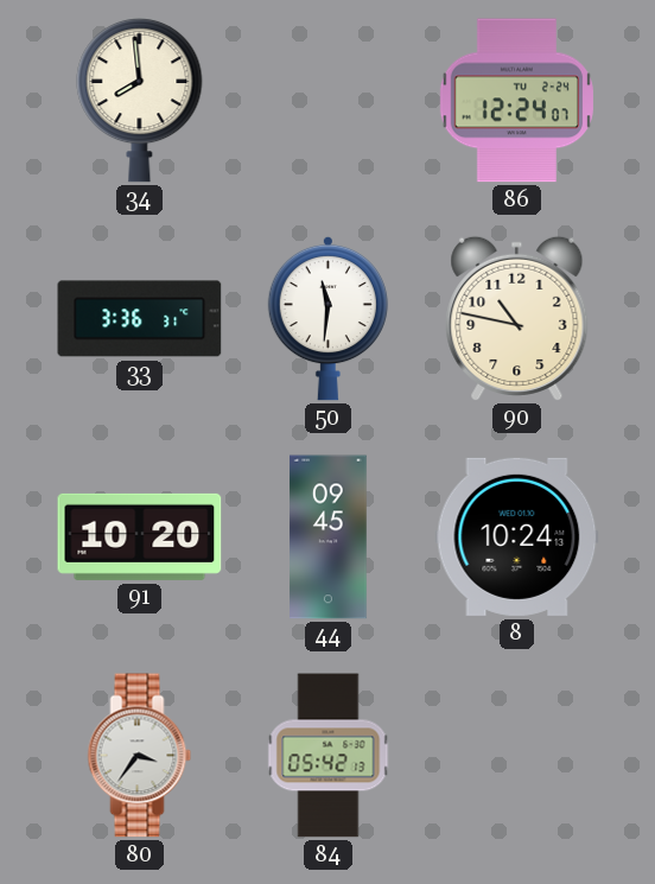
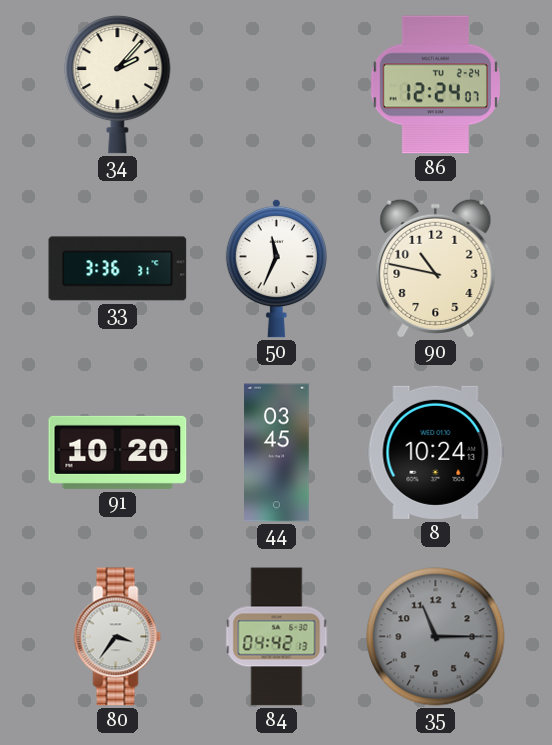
34: 7:59 -> 2:07
50: 11:31 -> 11:34
44: 09:45 -> 03:45
84: 05:42 -> 04:42
35: none -> 11:15
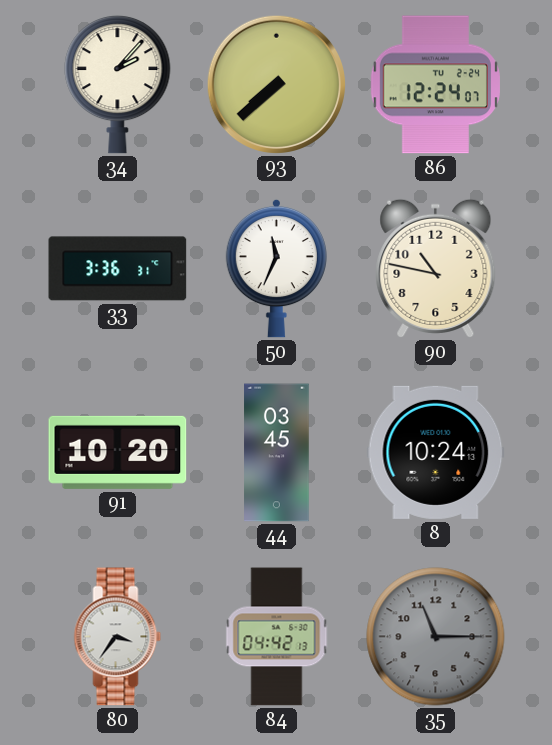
93: none -> 7:38
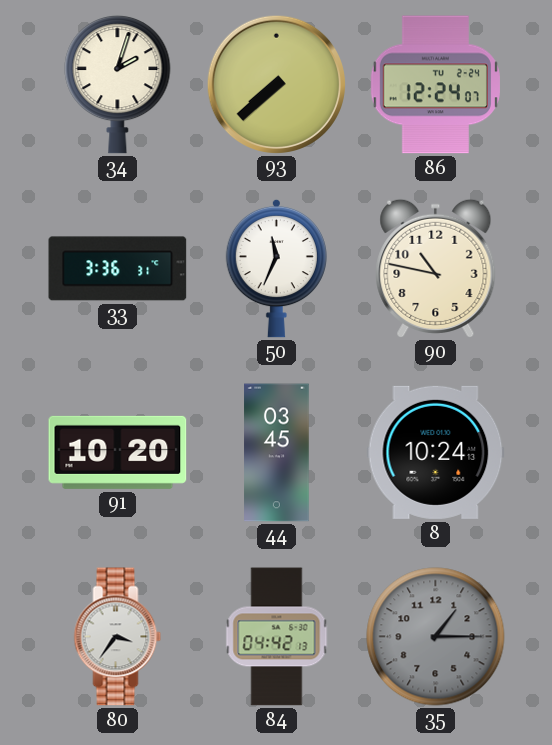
34: 2:07 -> 2:03
35: 11:15 -> 1:15
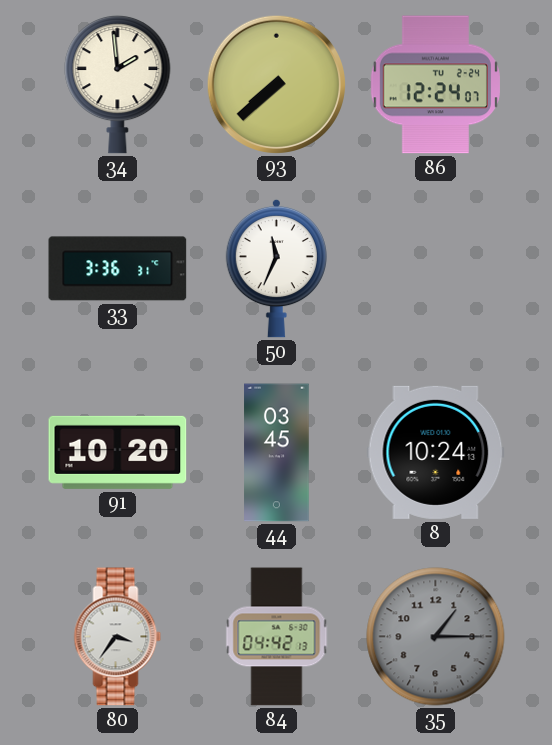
34: 2:03 -> 1:59
90: 10:47 -> none
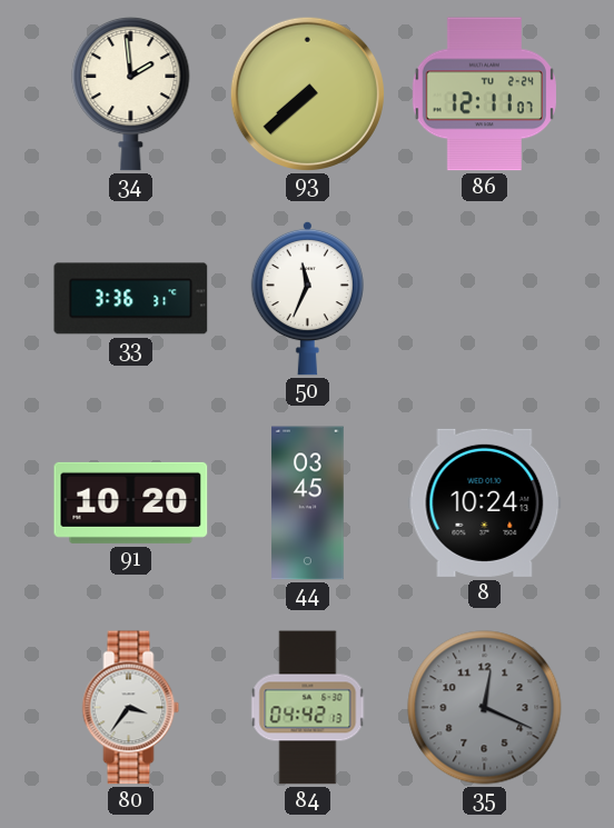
86: 12:24 -> 12:11
35: 1:15 -> 12:19
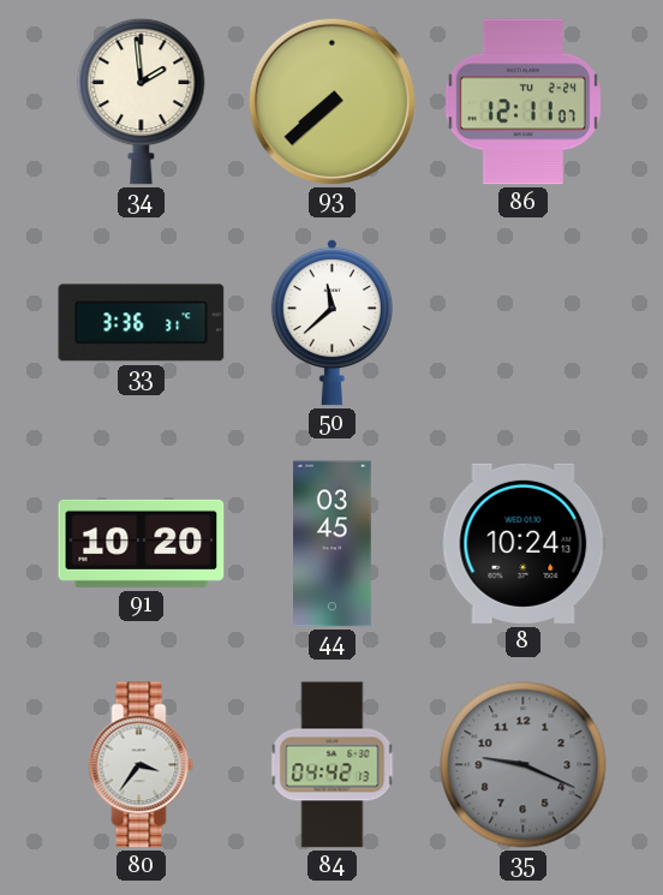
50: 11:34 -> 11:38
35: 12:19 -> 9:19
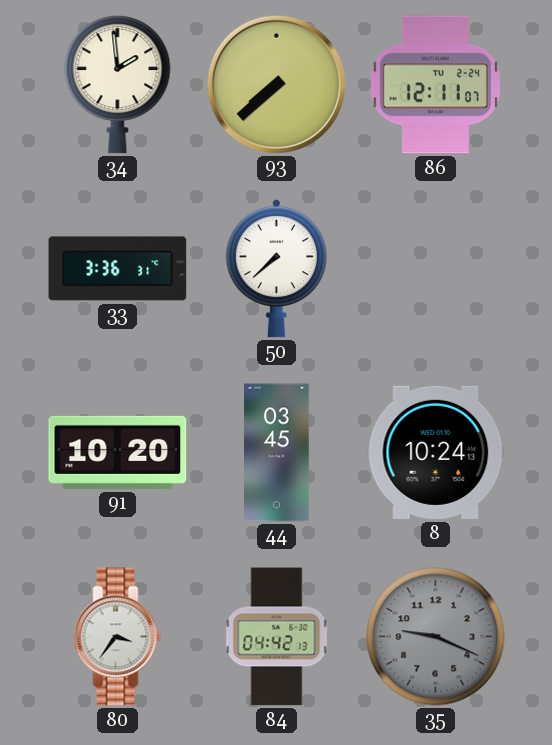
50: 11:38 -> 7:38
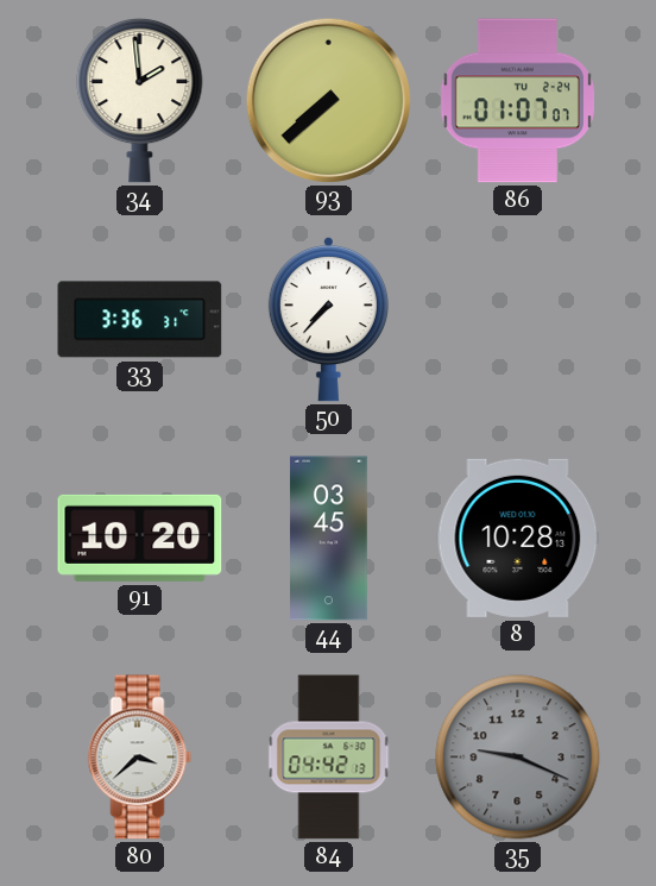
86: 12:11 -> 01:07
50: 7:38 -> 7:37
8: 10:24 -> 10:28
80: 3:36 -> 3:38
